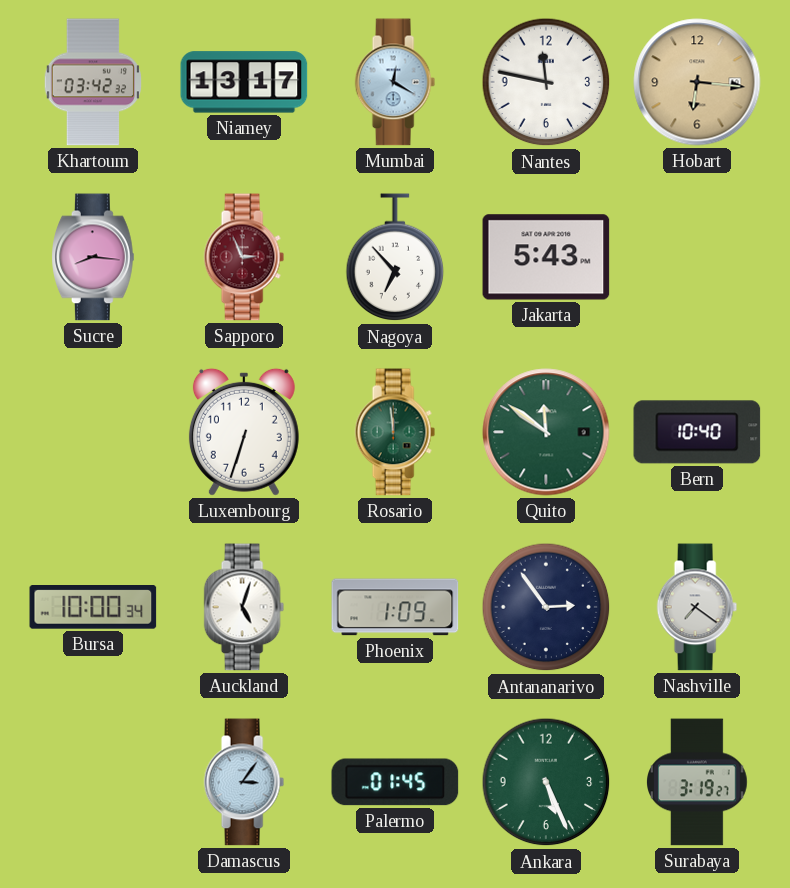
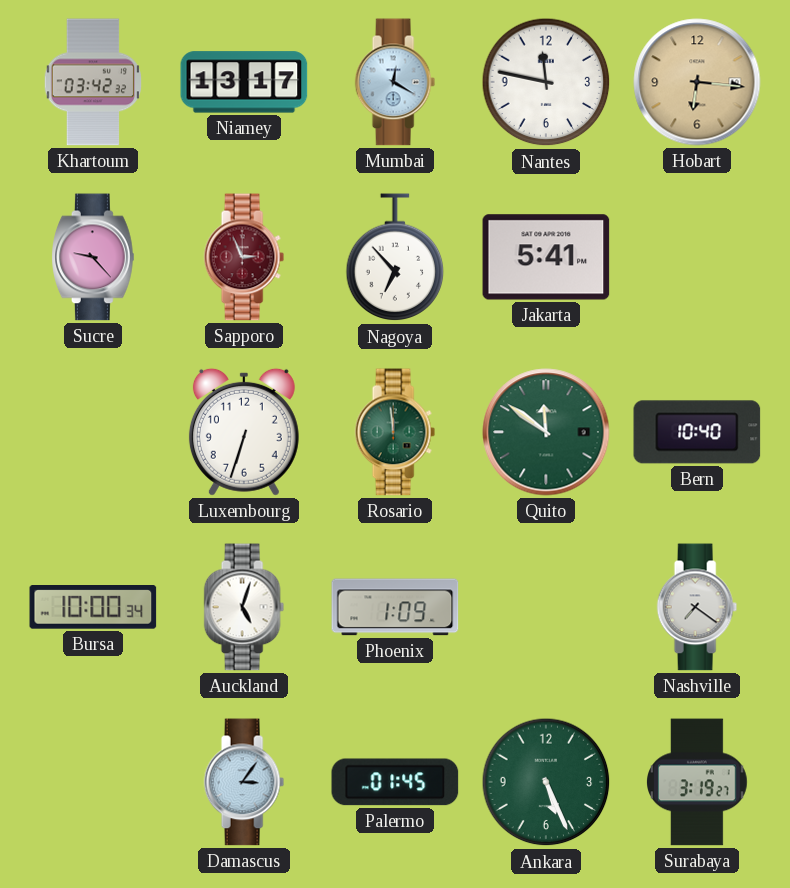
Sucre: 8:16 -> 9:23
Jakarta: 5:43 -> 5:41
Antananarivo: 2:54 -> none
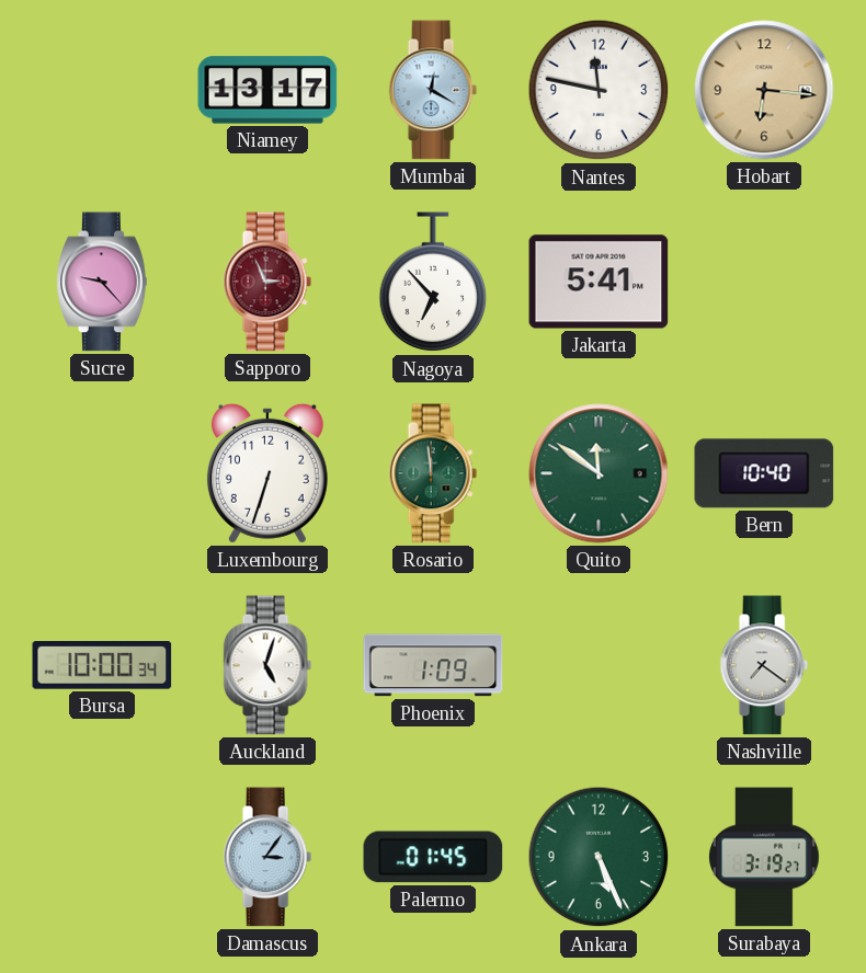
Khartoum: 03:42 -> none
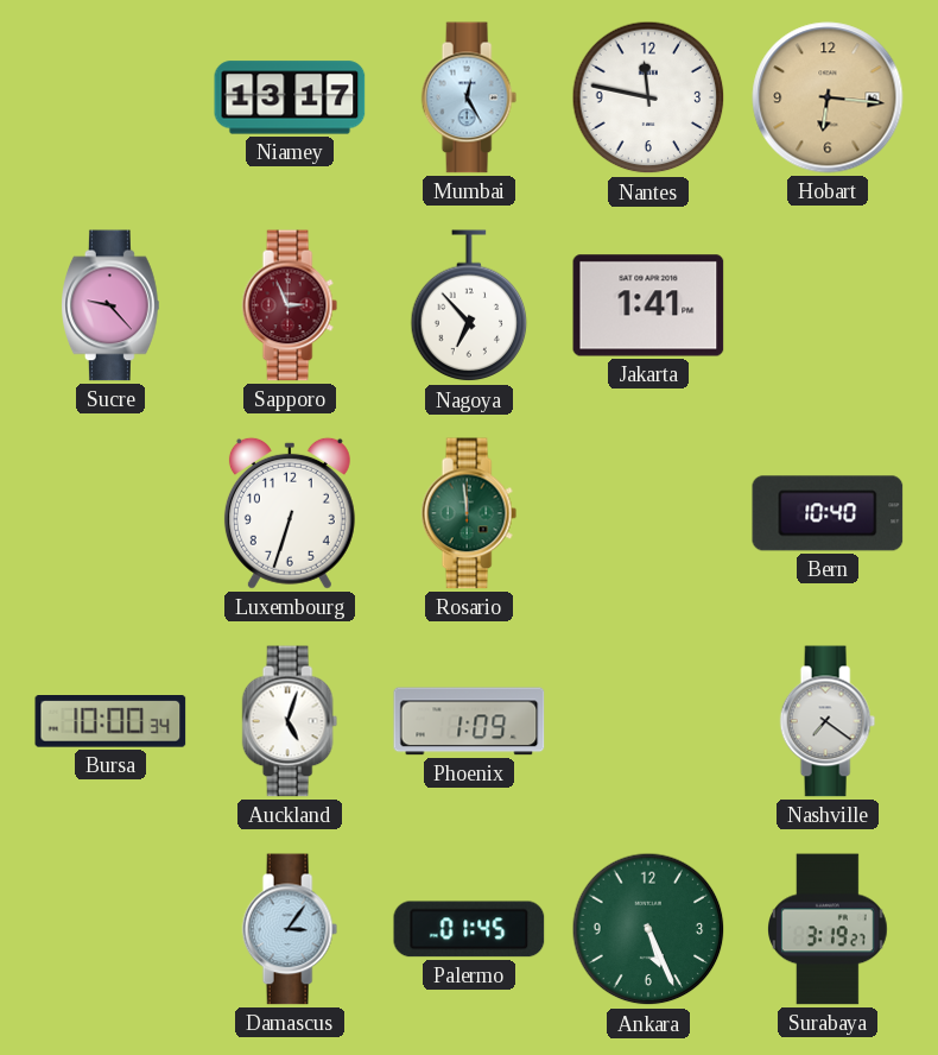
Mumbai: 12:20 -> 12:25
Jakarta: 5:41 -> 1:41
Quito: 11:51 -> none
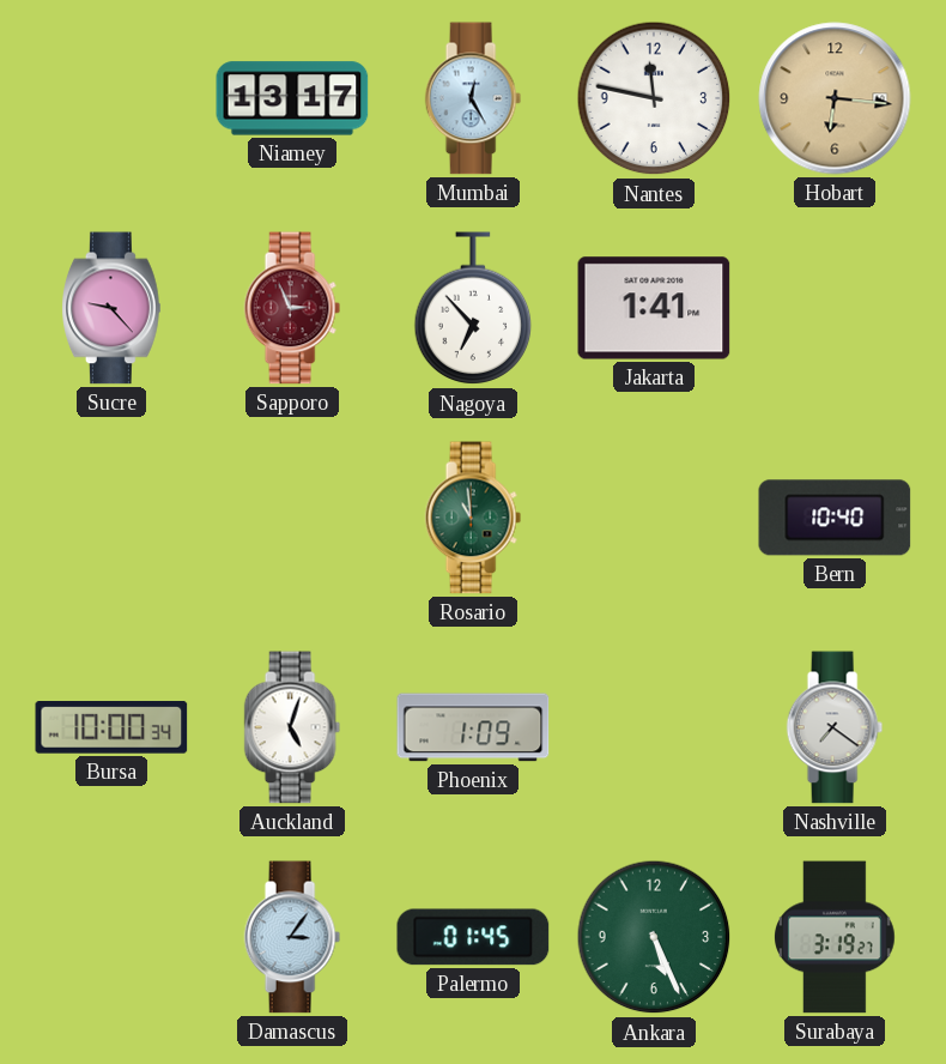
Luxembourg: 6:33 -> none
Rosario: 11:59 -> 10:59
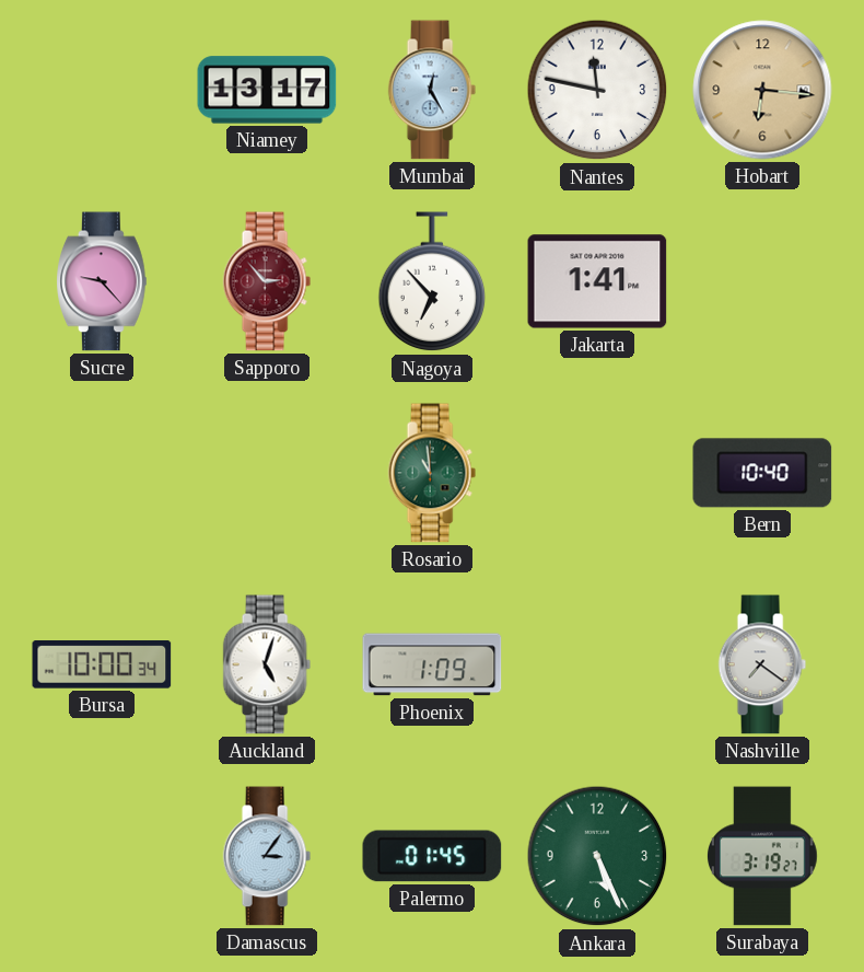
Sapporo: 2:56 -> 2:53
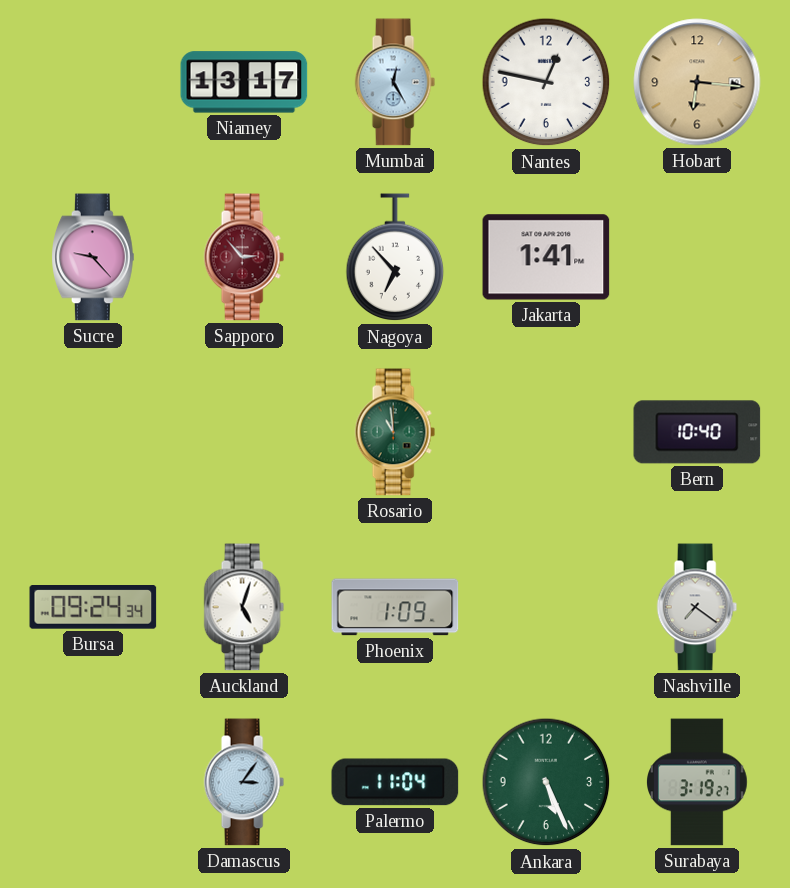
Nantes: 11:47 -> 12:47
Bursa: 10:00 -> 09:24
Palermo: 01:45 -> 11:04
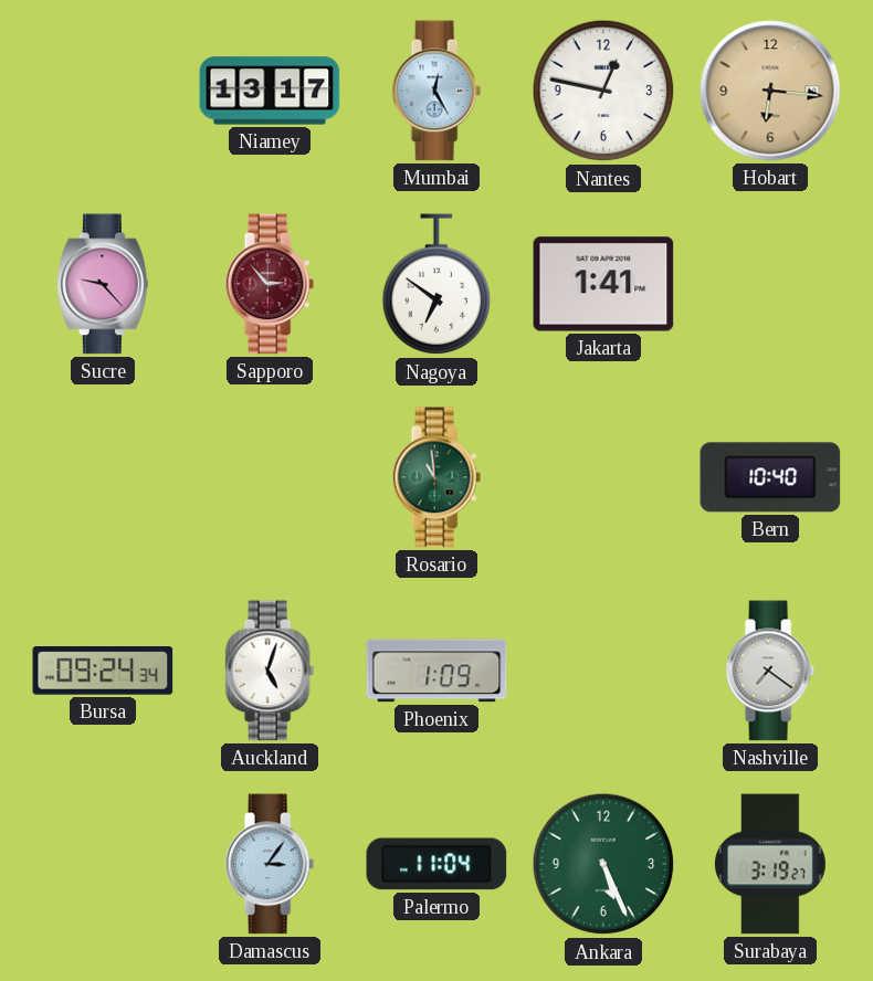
Nagoya: 6:53 -> 6:51
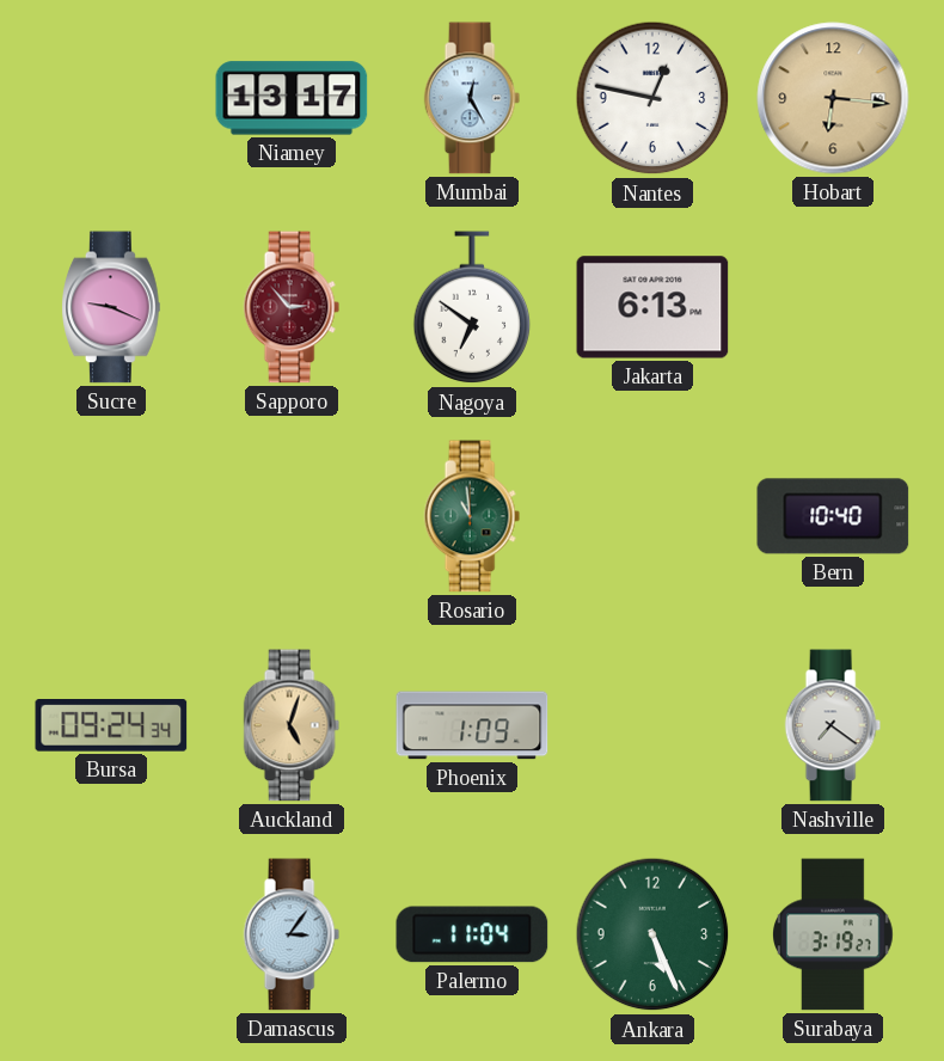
Sucre: 9:23 -> 9:19
Jakarta: 1:41 -> 6:13
Auckland dial: white -> champagne
